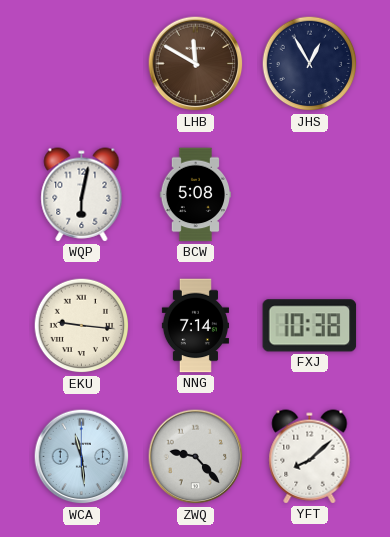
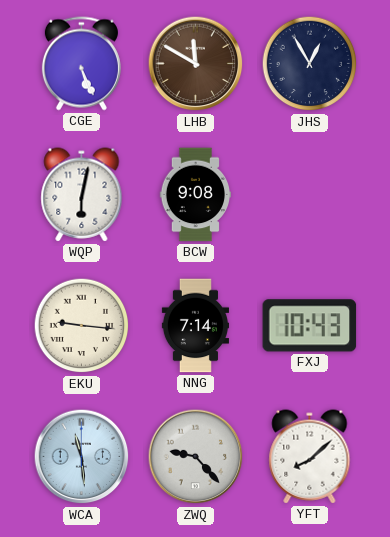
CGE: none -> 5:26
BCW: 5:08 -> 9:08
FXJ: 10:38 -> 10:43
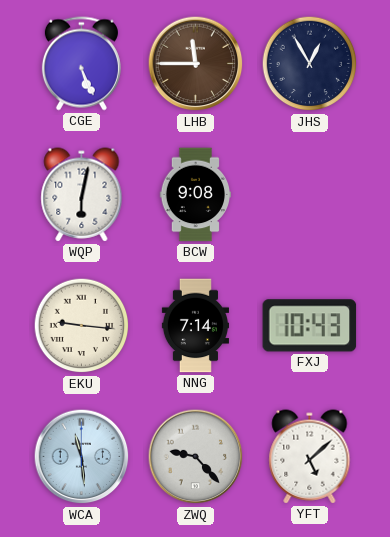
LHB: 11:50 -> 11:45
YFT: 8:08 -> 5:08
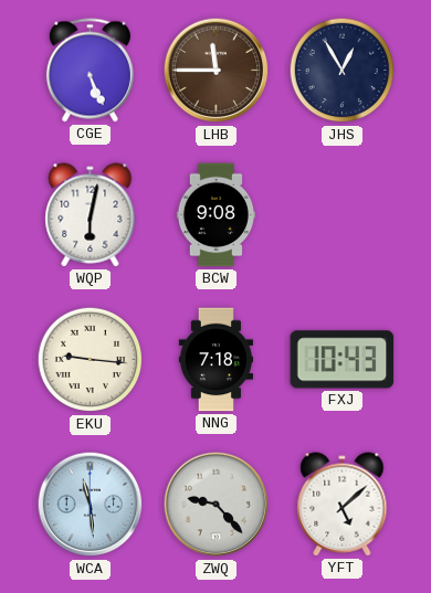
NNG: 7:14 -> 7:18
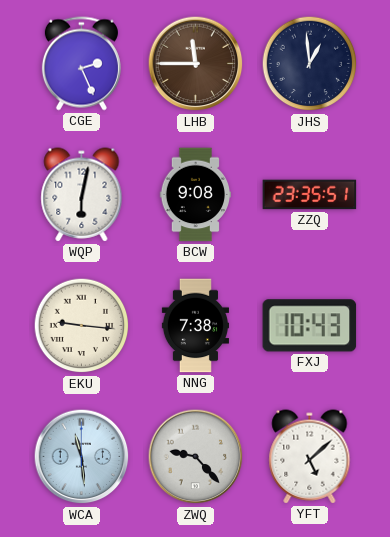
CGE: 5:26 -> 2:26
JHS: 12:55 -> 12:59
ZZQ: none -> 23:35
NNG: 7:18 -> 7:38
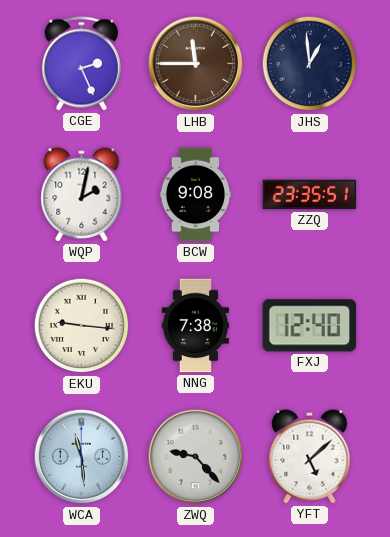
WQP: 6:02 -> 2:02
FXJ: 10:43 -> 12:40
